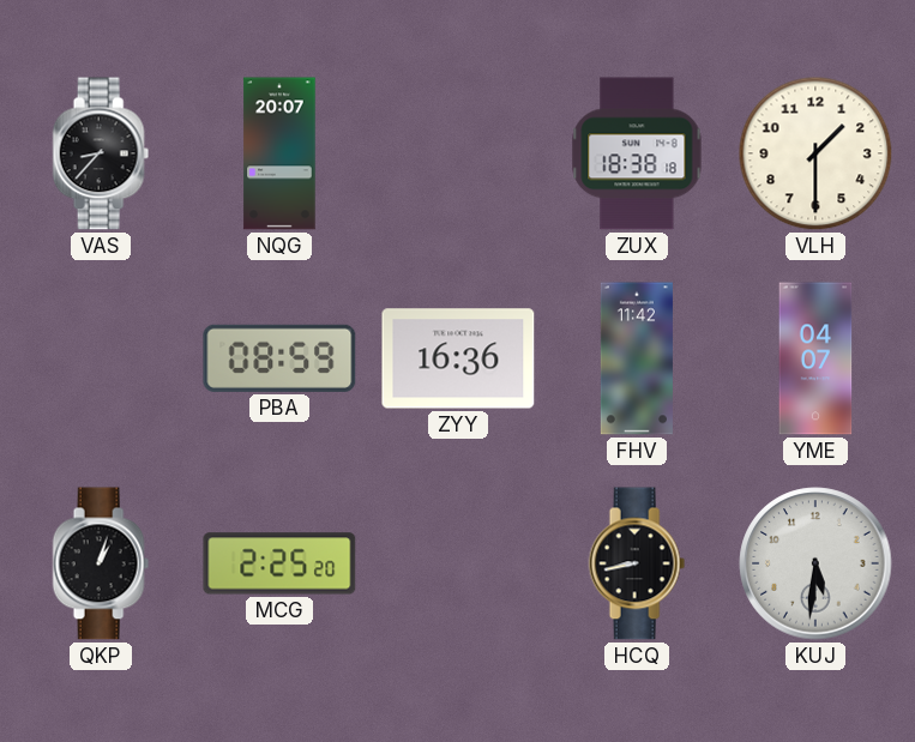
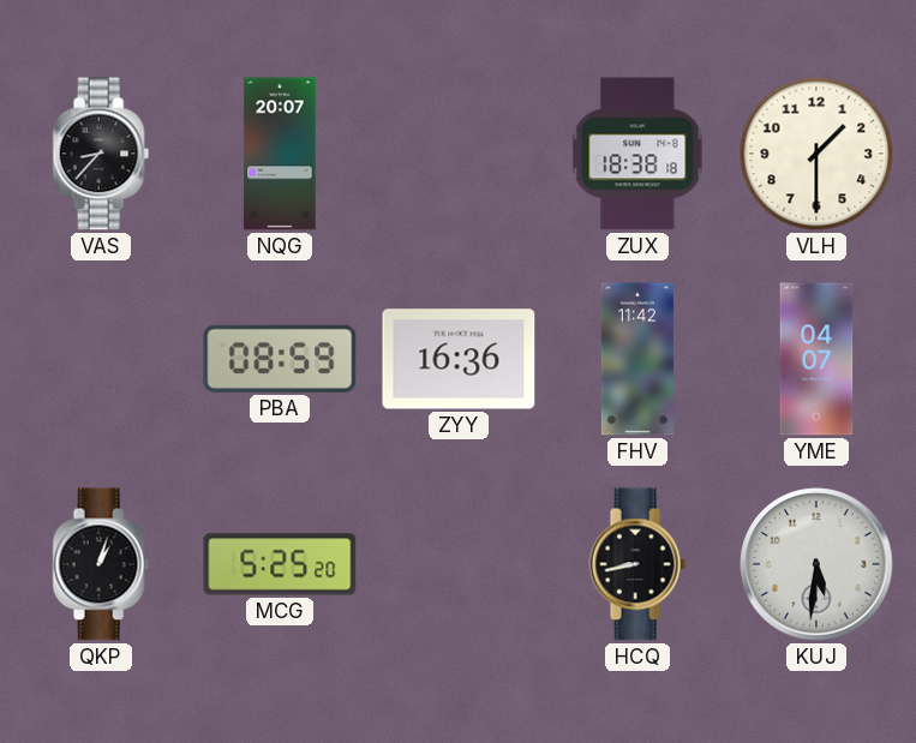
MCG: 2:25 -> 5:25
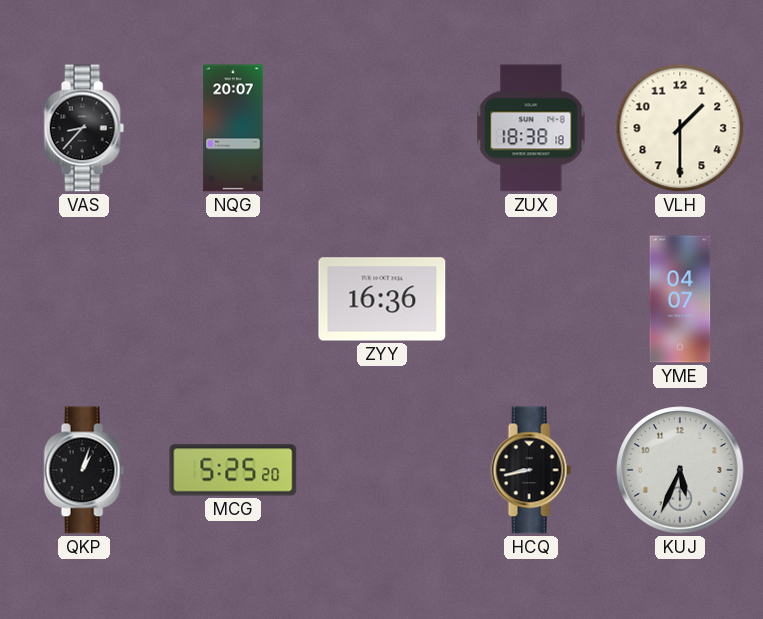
PBA: 08:59 -> none
FHV: 11:42 -> none
KUJ: 5:31 -> 5:34
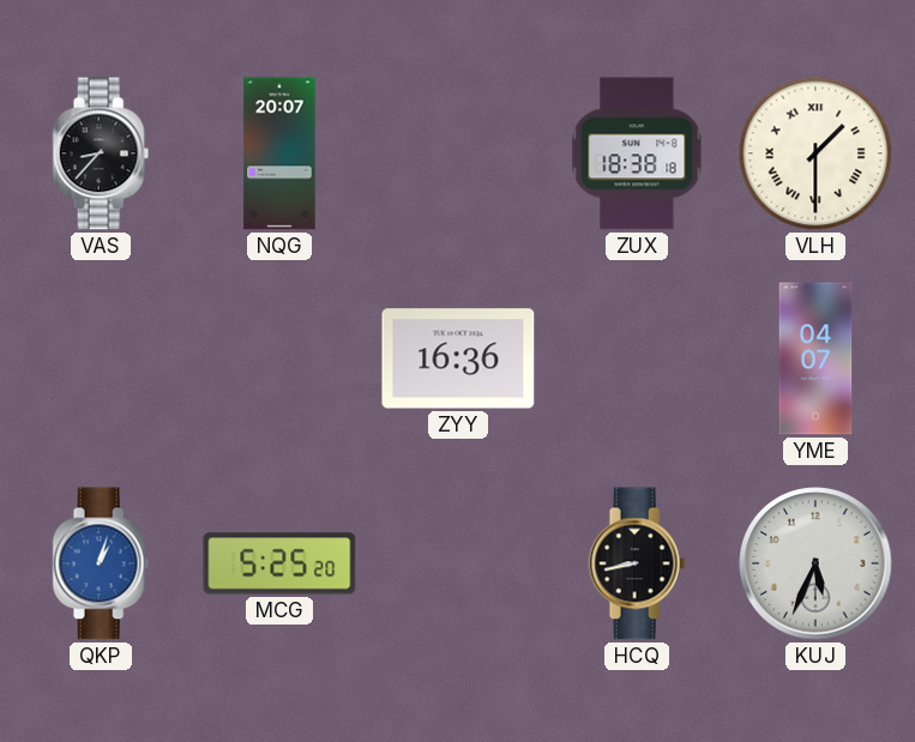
VLH numerals: Arabic -> Roman
QKP dial: black -> blue
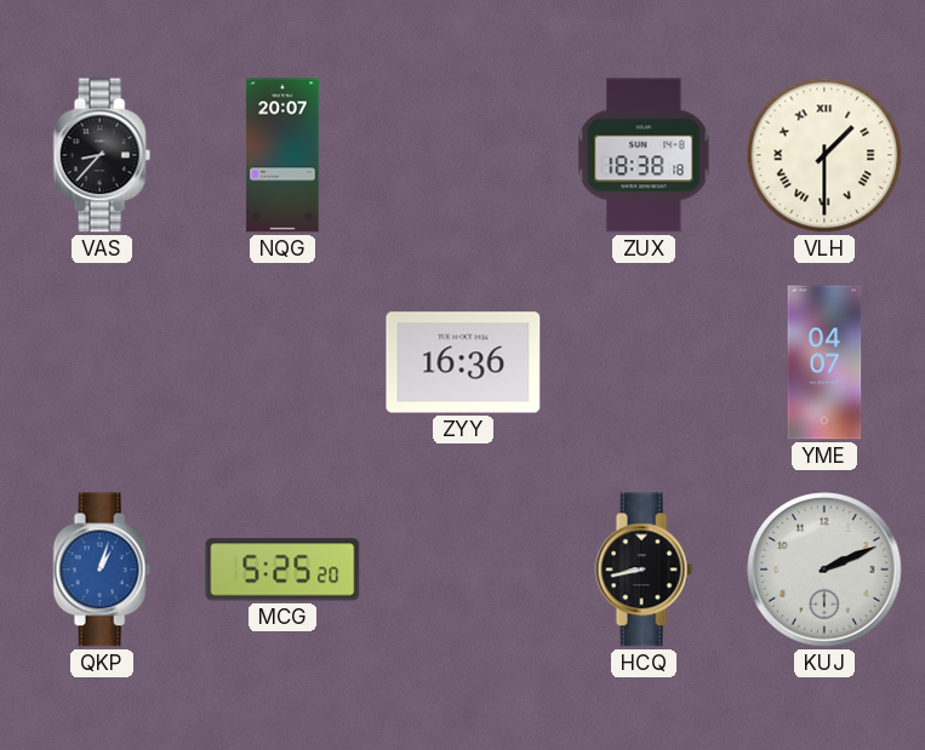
KUJ: 5:34 -> 2:11
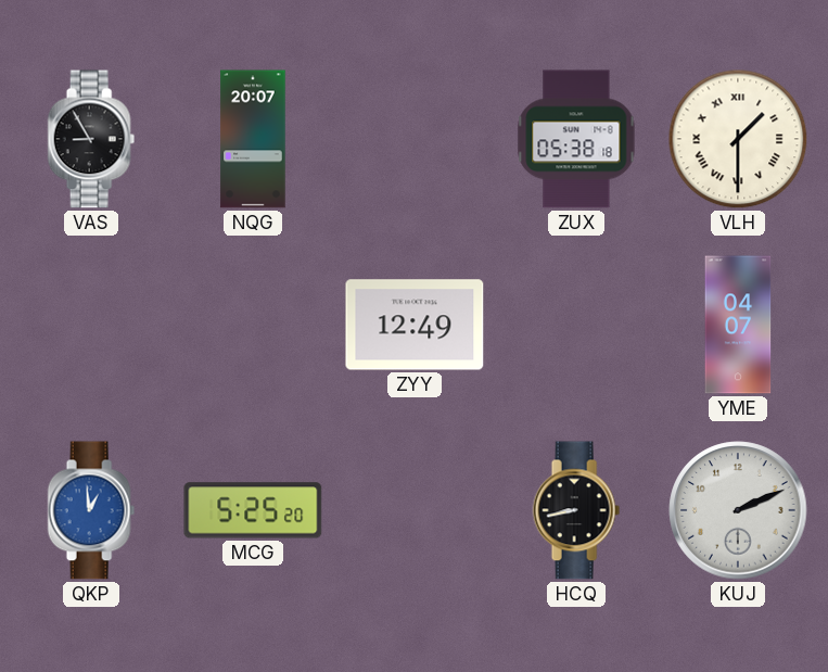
VAS: 8:37 -> 8:55
ZUX: 18:38 -> 05:38
ZYY: 16:36 -> 12:49
QKP: 1:03 -> 12:59
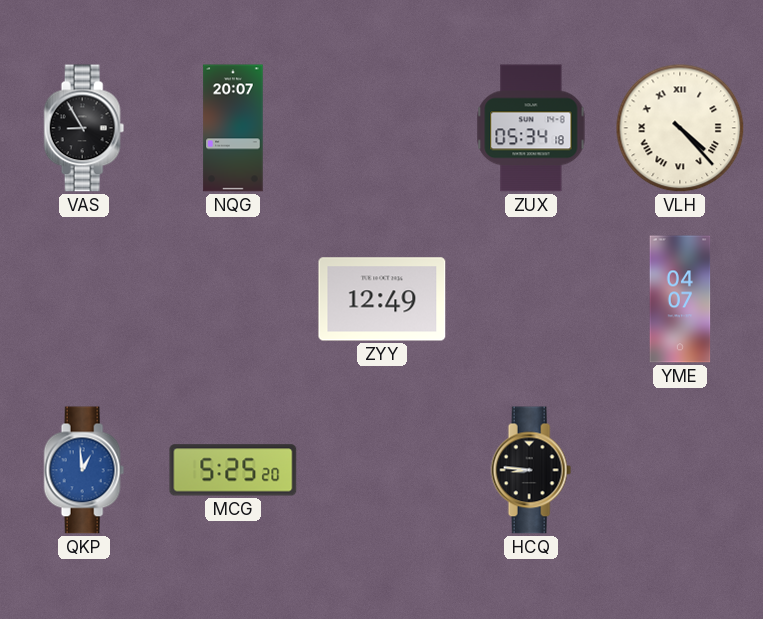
ZUX: 05:38 -> 05:34
VLH: 1:30 -> 4:23
HCQ: 8:43 -> 8:46
KUJ: 2:11 -> none
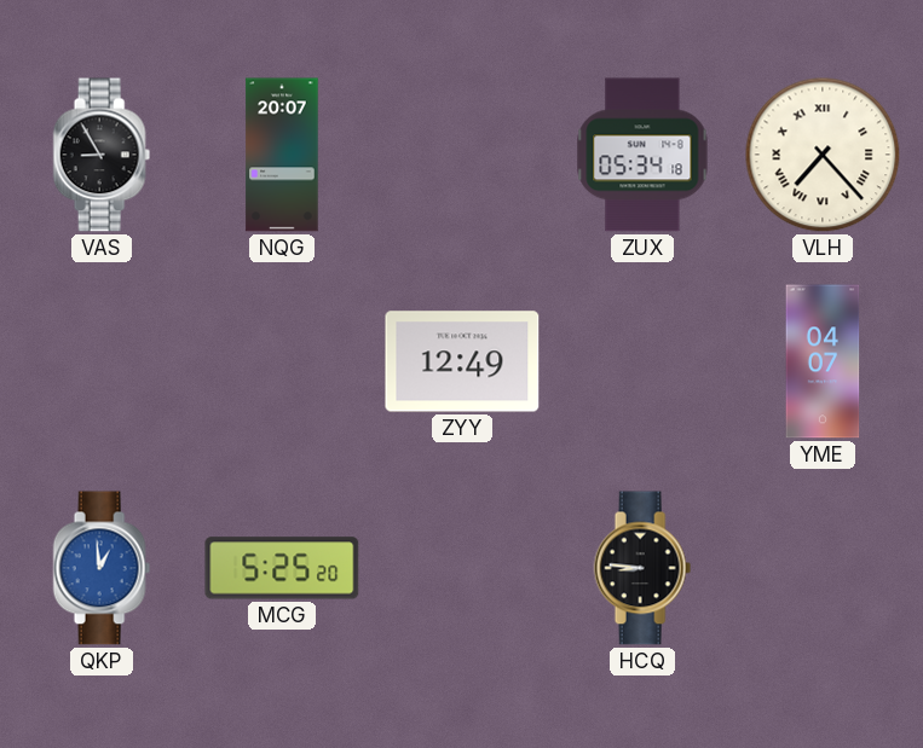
VLH: 4:23 -> 7:23
